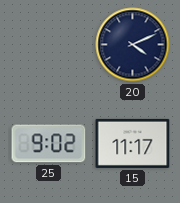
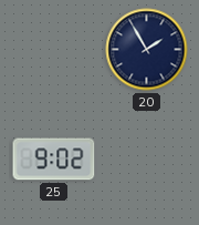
20: 4:11 -> 1:55
15: 11:17 -> none
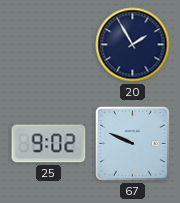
67: none -> 9:49
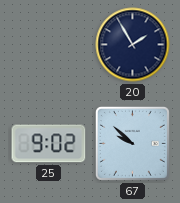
67: 9:49 -> 9:52
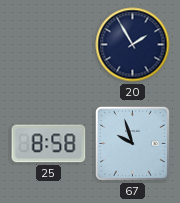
25: 9:02 -> 8:58
67: 9:52 -> 9:57
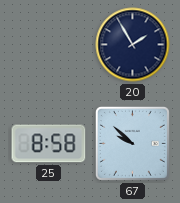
67: 9:57 -> 9:52
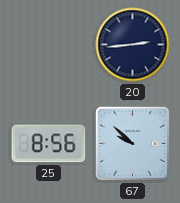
20: 1:55 -> 2:44
25: 8:58 -> 8:56
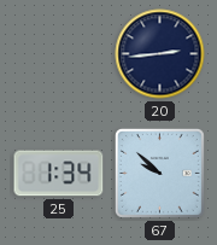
25: 8:56 -> 1:34
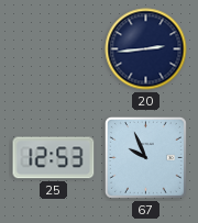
25: 1:34 -> 12:53
67: 9:52 -> 9:56
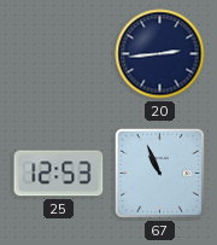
67: 9:56 -> 10:56
